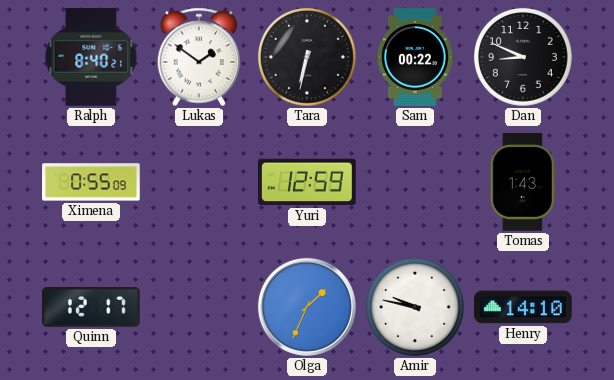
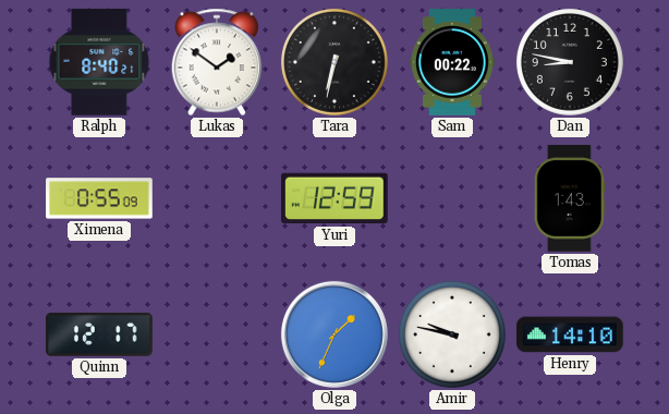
Dan: 8:49 -> 8:47
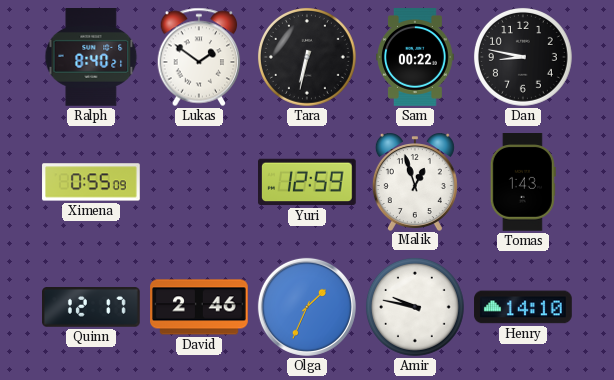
Malik: none -> 12:57
David: none -> 2:46
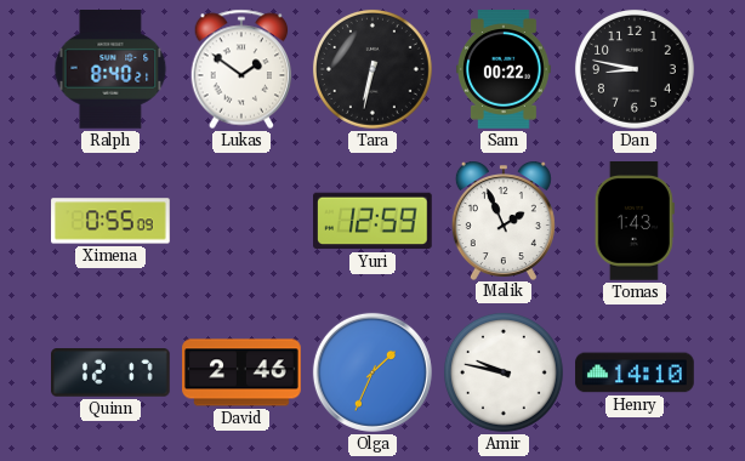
Malik: 12:57 -> 1:56
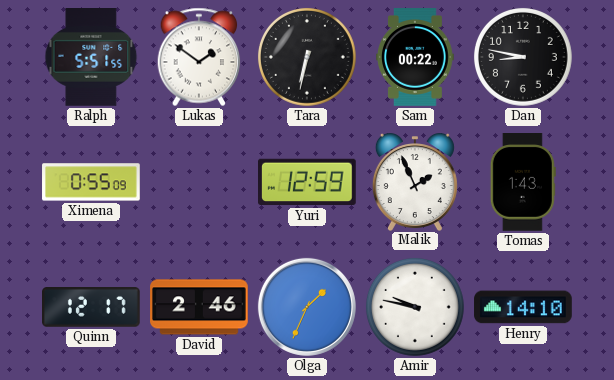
Ralph: 8:40 -> 5:51
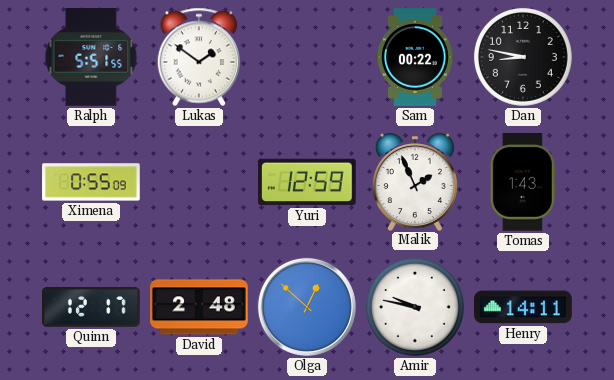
Tara: 6:32 -> none
David: 2:46 -> 2:48
Olga: 1:34 -> 12:52
Henry: 14:10 -> 14:11
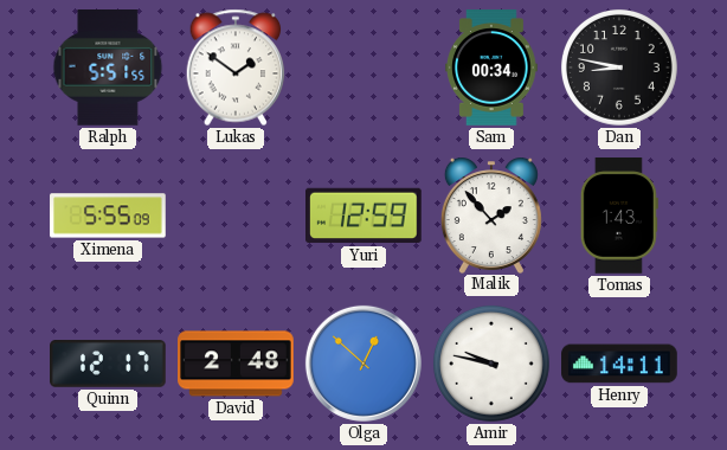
Sam: 00:22 -> 00:34
Ximena: 0:55 -> 5:55
Malik: 1:56 -> 1:53
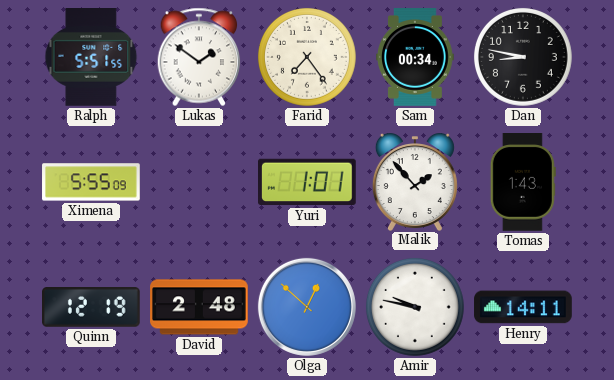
Farid: none -> 7:24
Yuri: 12:59 -> 1:01
Quinn: 12:17 -> 12:19
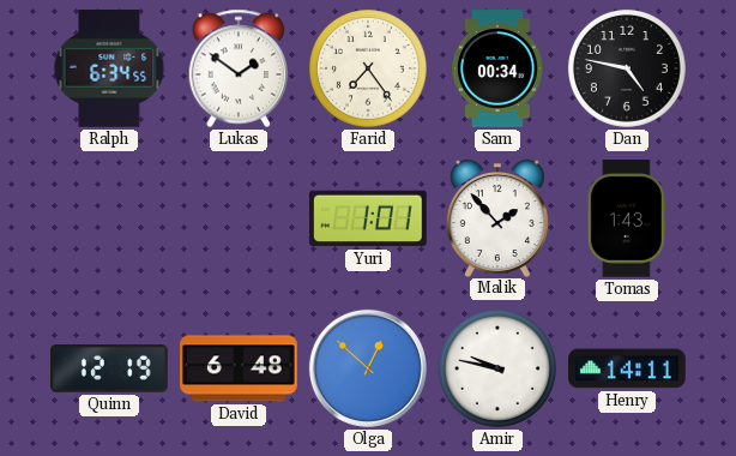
Ralph: 5:51 -> 6:34
Dan: 8:47 -> 4:47
Ximena: 5:55 -> none
David: 2:48 -> 6:48
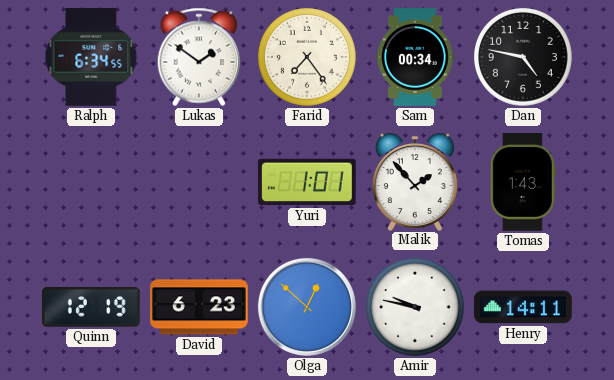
David: 6:48 -> 6:23
